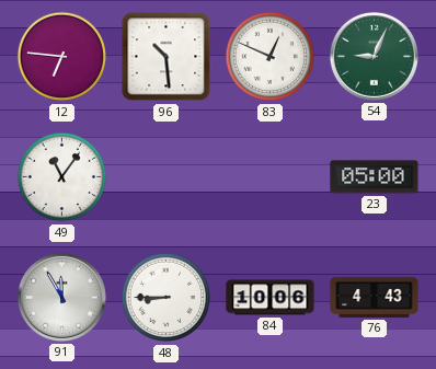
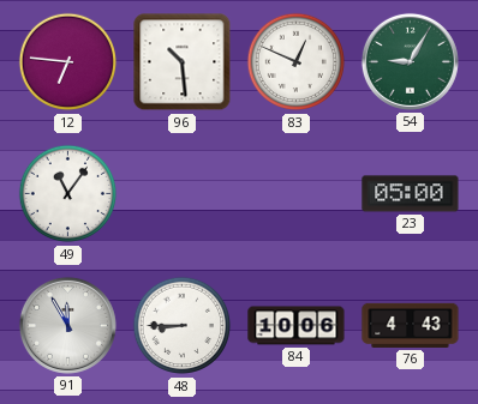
54: 9:04 -> 9:05
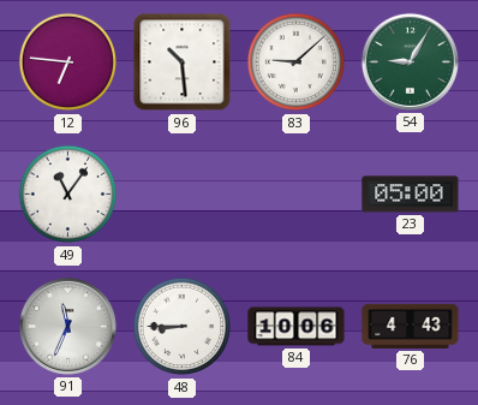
83: 12:49 -> 9:08
91: 11:55 -> 11:34
